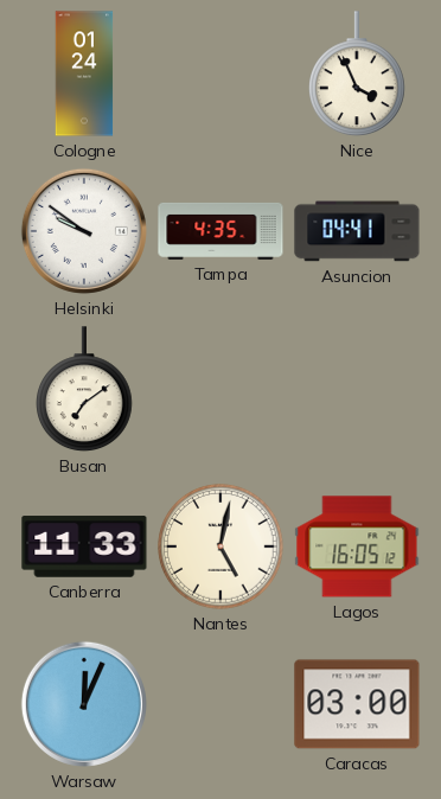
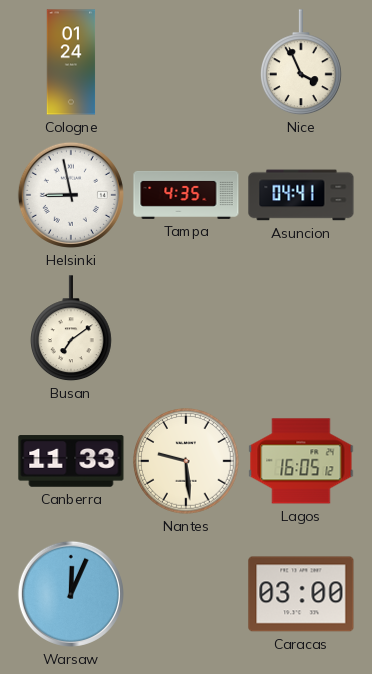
Helsinki: 9:51 -> 8:58
Nantes: 5:02 -> 9:29
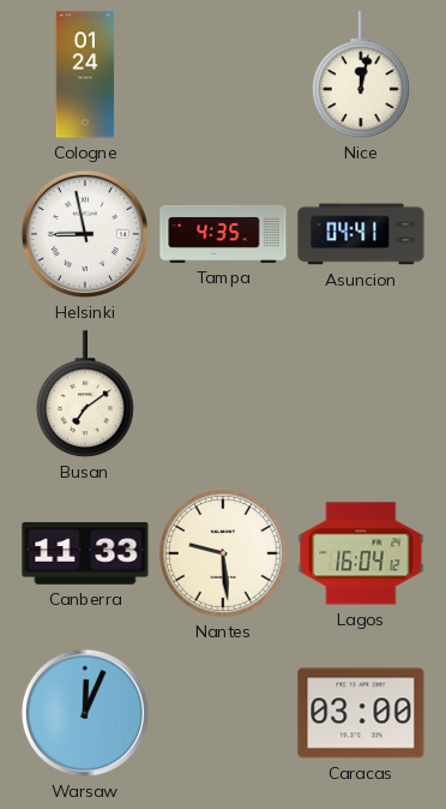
Nice: 3:56 -> 12:02
Lagos: 16:05 -> 16:04
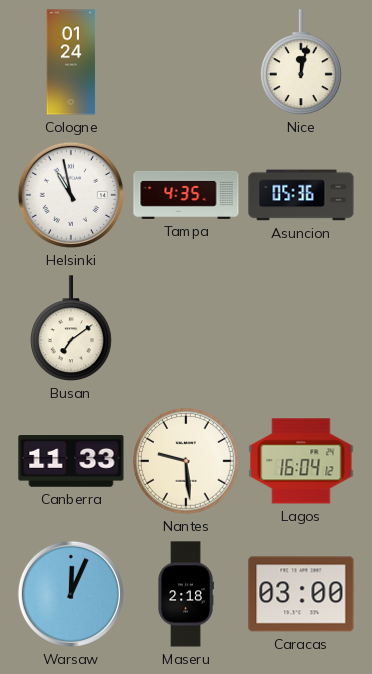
Helsinki: 8:58 -> 10:58
Asuncion: 04:41 -> 05:36
Maseru: none -> 2:18
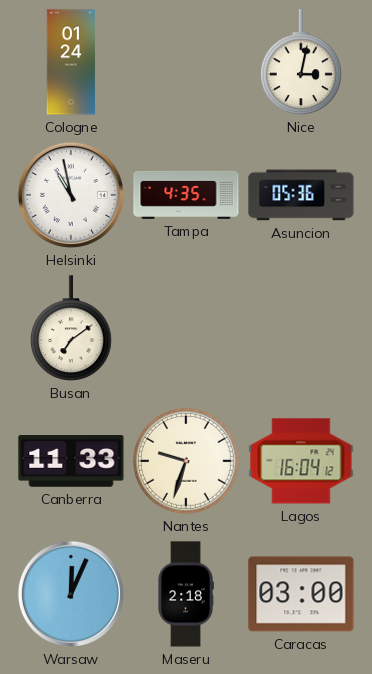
Nice: 12:02 -> 3:02
Nantes: 9:29 -> 9:33
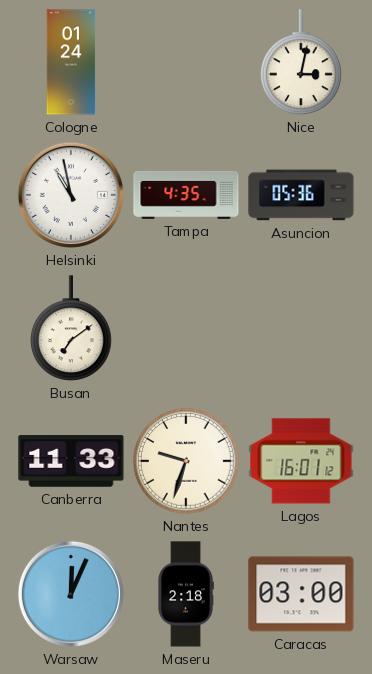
Lagos: 16:04 -> 16:01
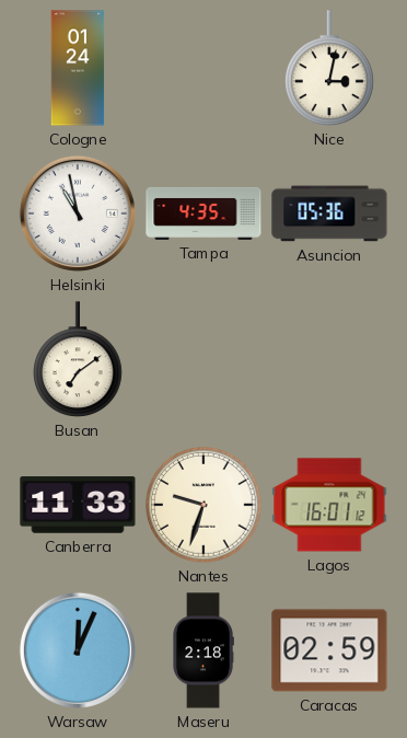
Caracas: 03:00 -> 02:59
